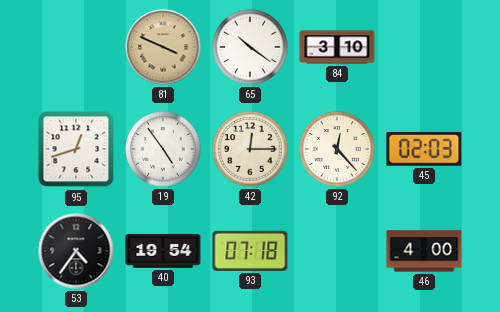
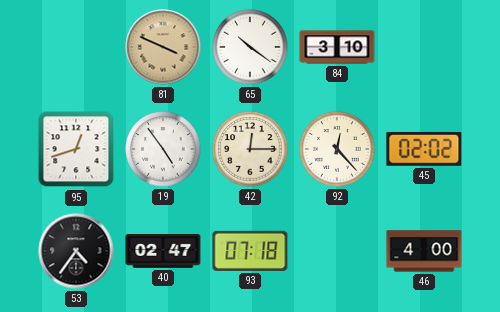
45: 02:03 -> 02:02
40: 19:54 -> 02:47
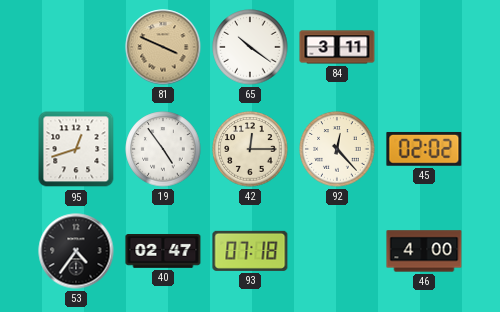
84: 3:10 -> 3:11
